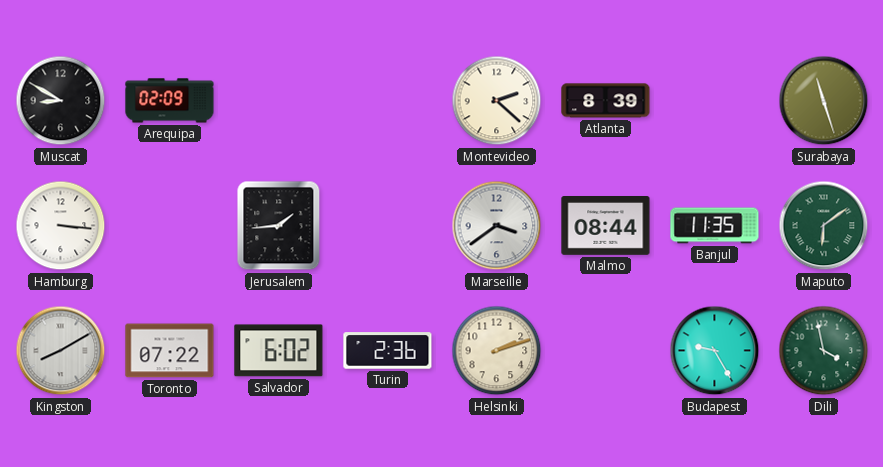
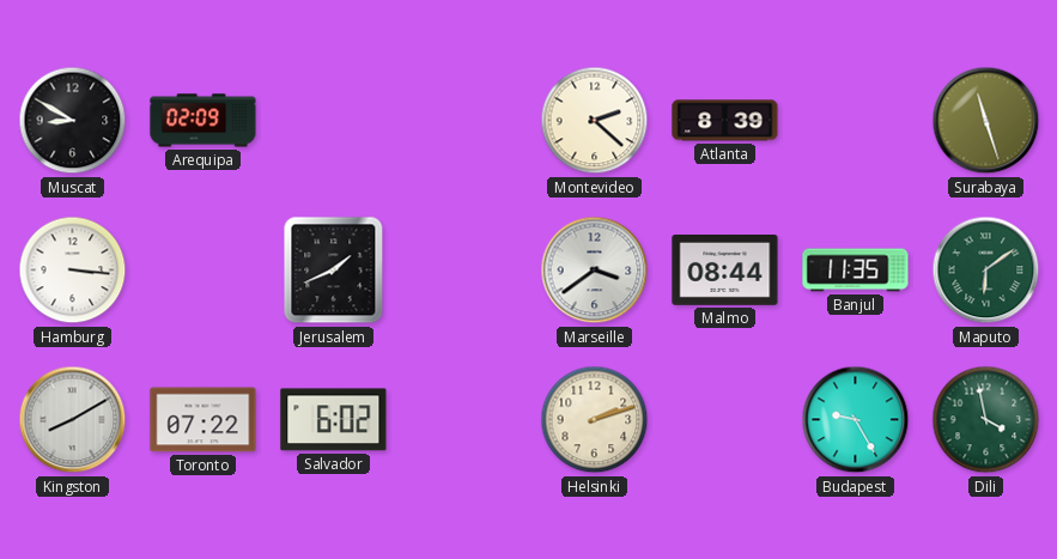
Jerusalem: 1:44 -> 1:41
Turin: 2:36 -> none
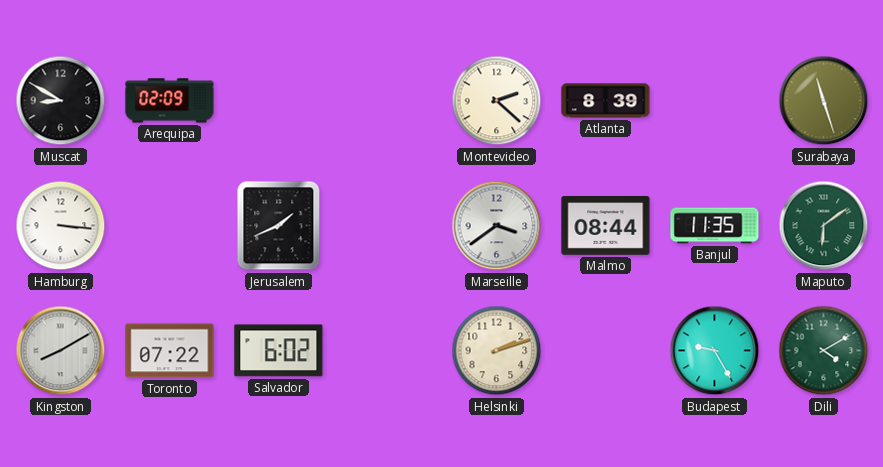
Dili: 3:58 -> 4:10
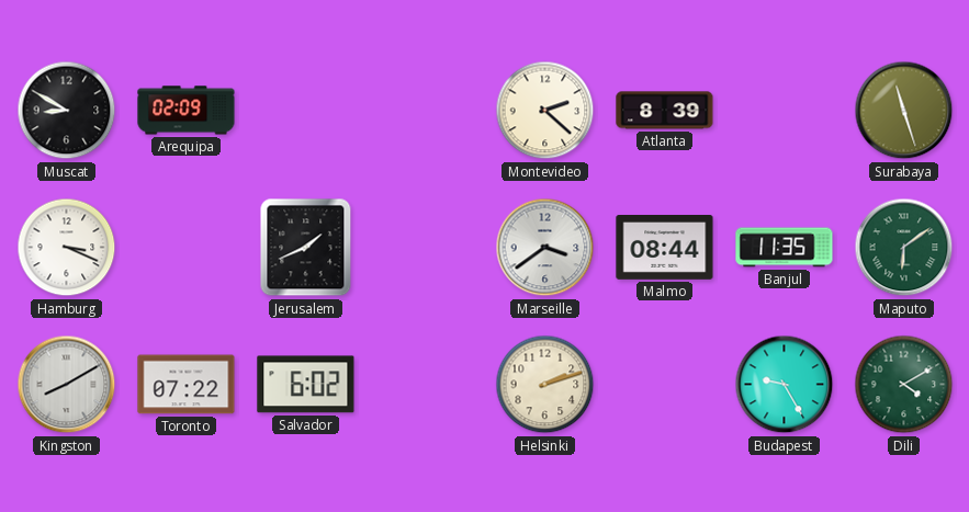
Hamburg: 3:16 -> 3:19
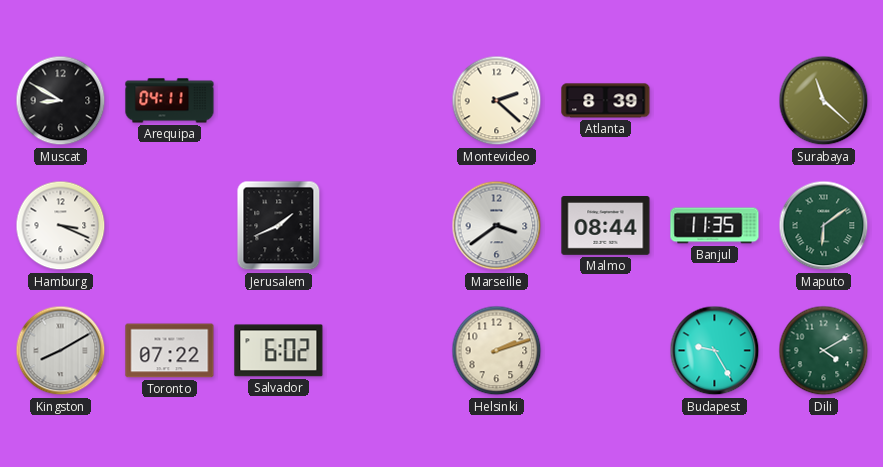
Arequipa: 02:09 -> 04:11
Surabaya: 11:27 -> 11:22
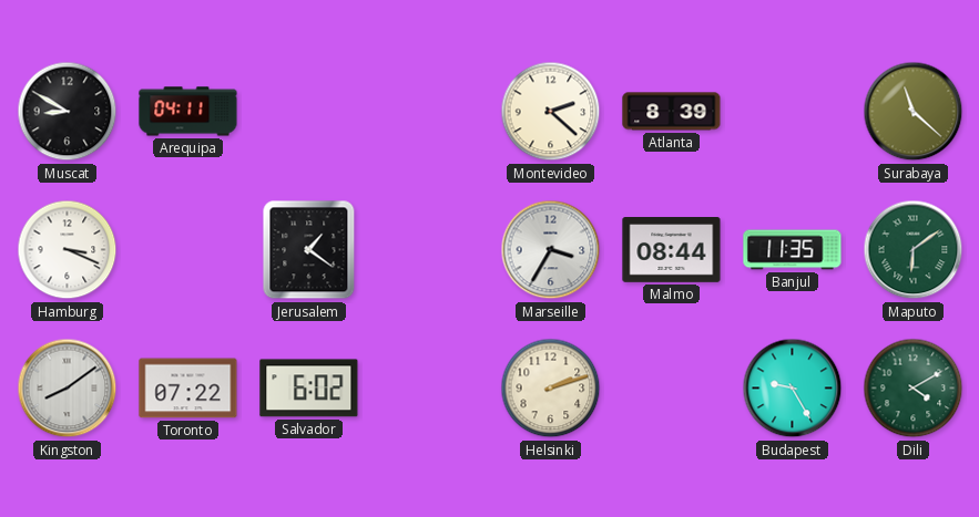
Jerusalem: 1:41 -> 1:21
Marseille: 3:39 -> 3:35
Kingston: 8:10 -> 8:09
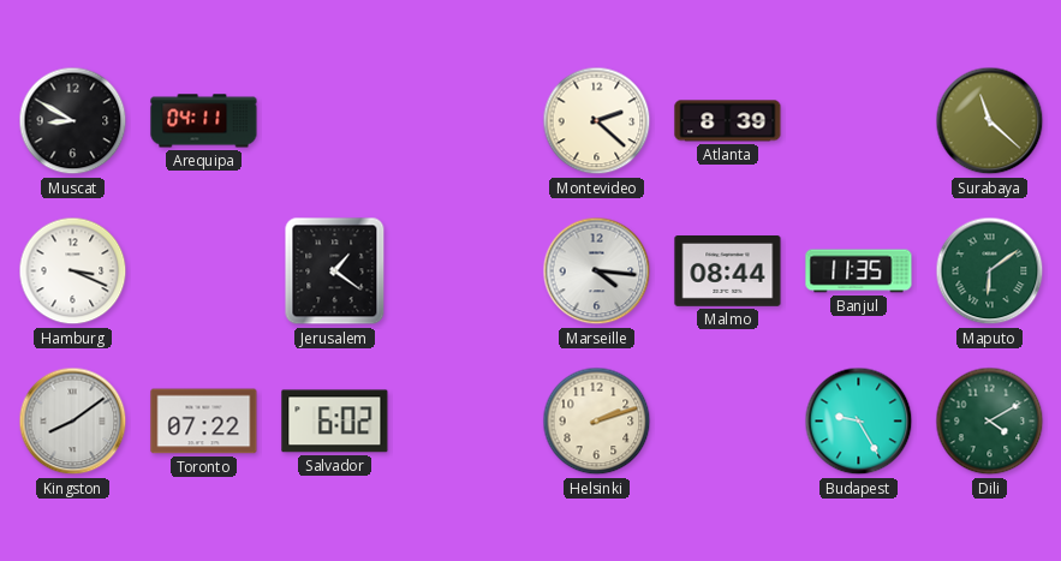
Marseille: 3:35 -> 4:16
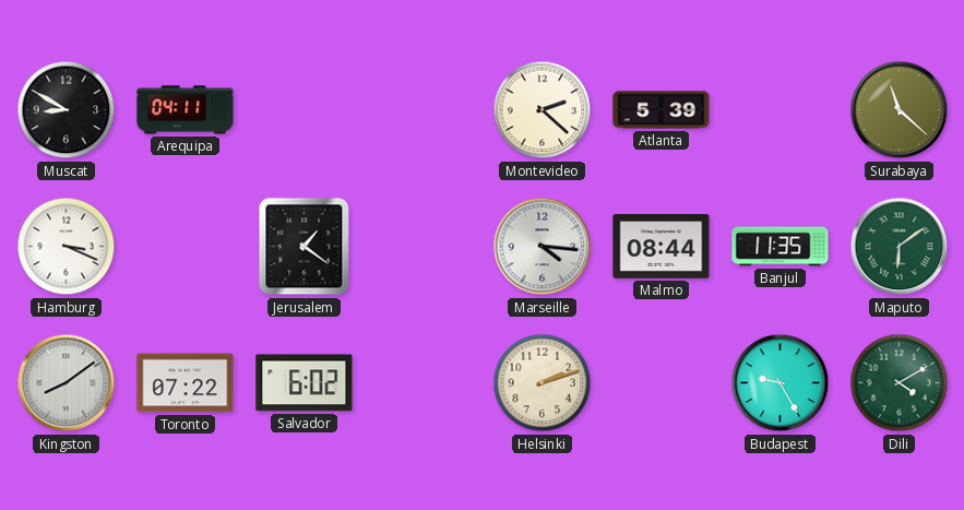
Atlanta: 8:39 -> 5:39
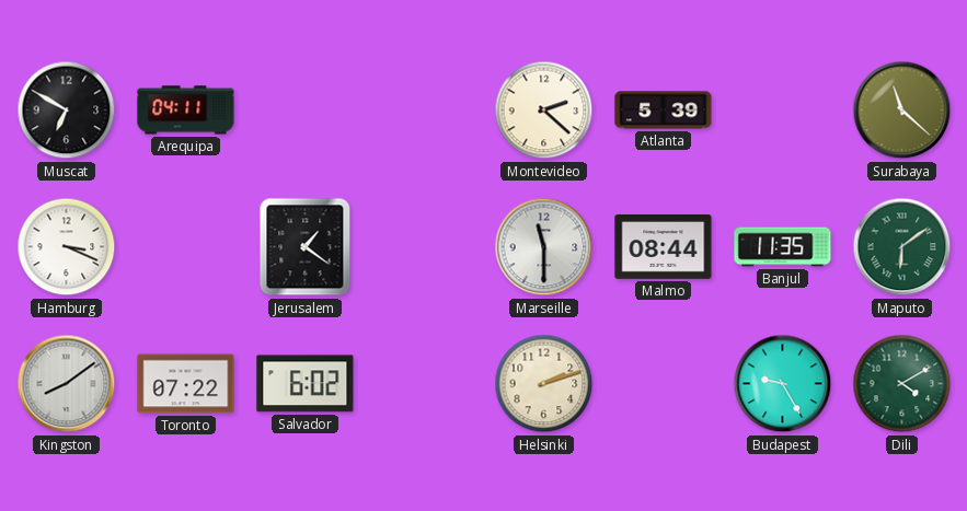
Muscat: 8:50 -> 6:50
Marseille: 4:16 -> 11:30
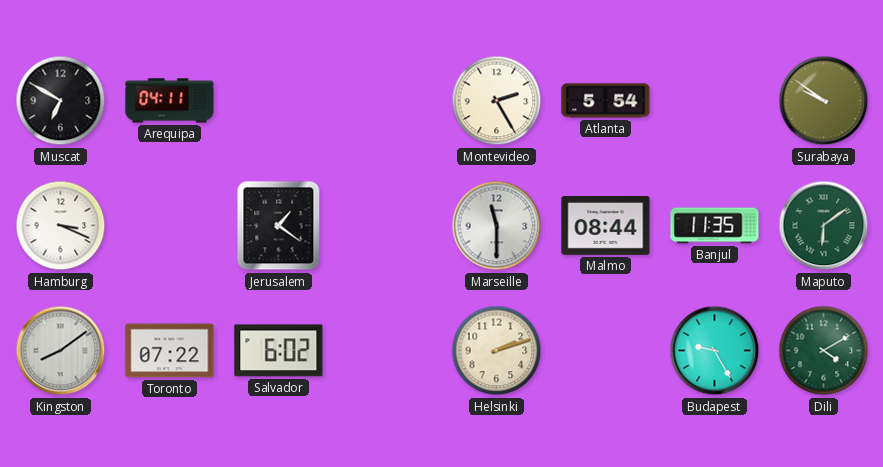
Montevideo: 2:22 -> 2:25
Atlanta: 5:39 -> 5:54
Surabaya: 11:22 -> 9:51
